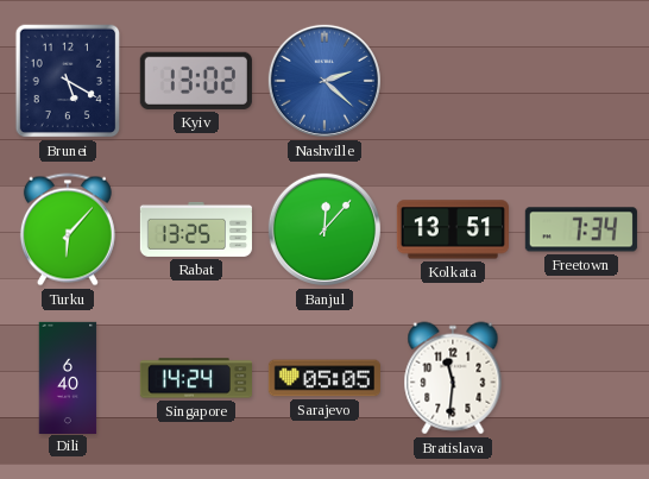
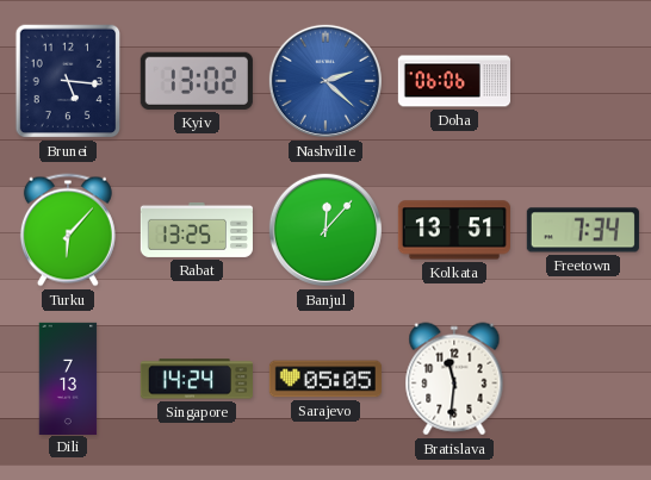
Brunei: 5:20 -> 5:16
Doha: none -> 06:06
Dili: 6:40 -> 7:13
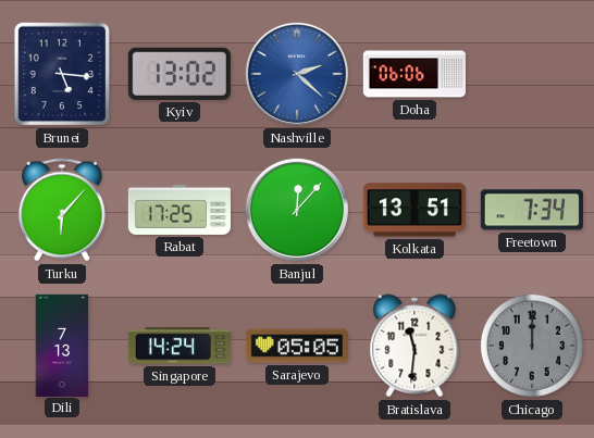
Rabat: 13:25 -> 17:25
Chicago: none -> 12:00
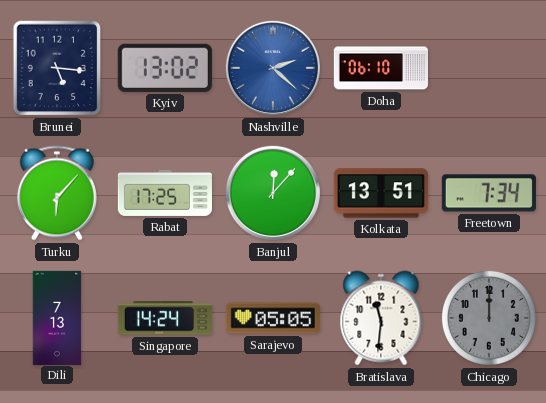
Doha: 06:06 -> 06:10
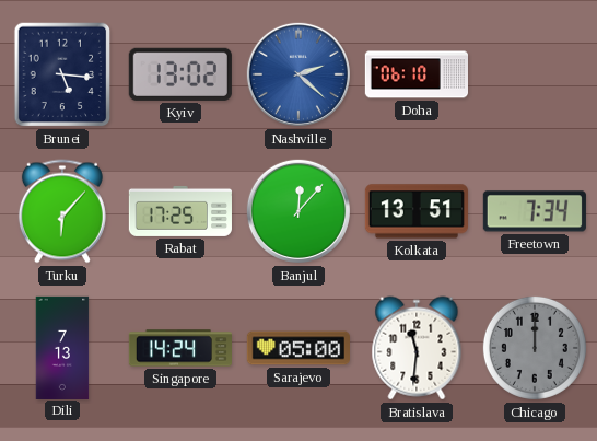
Sarajevo: 05:05 -> 05:00
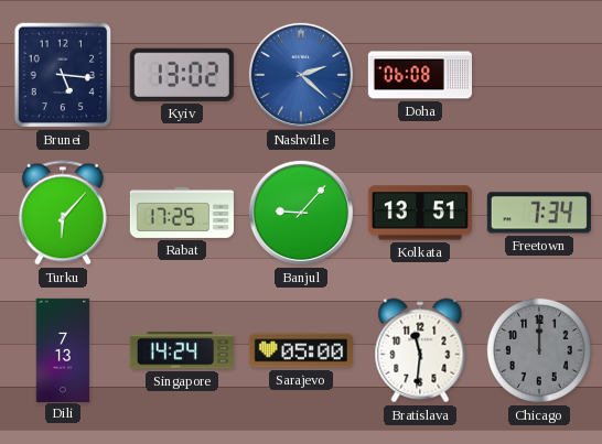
Doha: 06:10 -> 06:08
Banjul: 12:07 -> 9:07
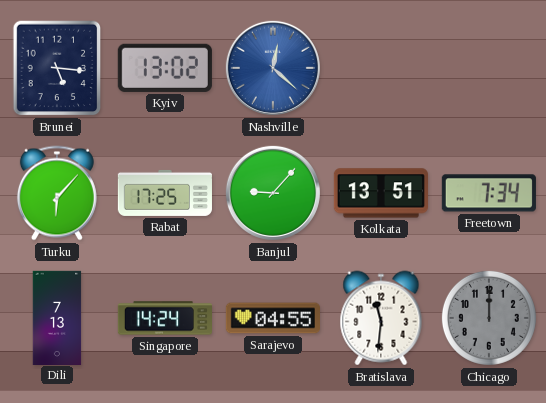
Nashville: 2:22 -> 12:22
Doha: 06:08 -> none
Sarajevo: 05:00 -> 04:55
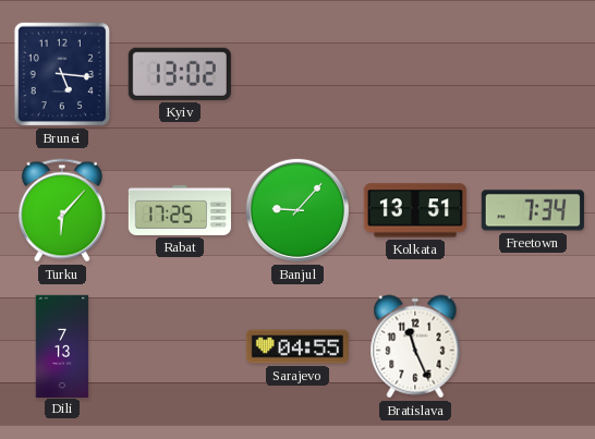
Nashville: 12:22 -> none
Singapore: 14:24 -> none
Bratislava: 11:31 -> 11:26
Chicago: 12:00 -> none
